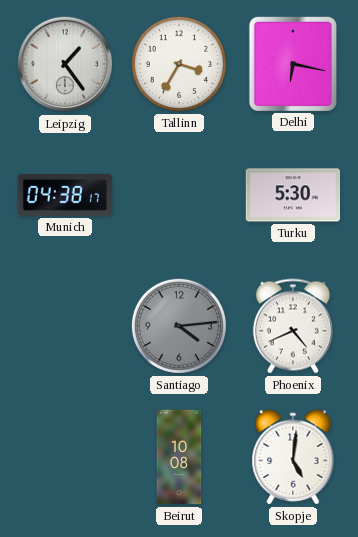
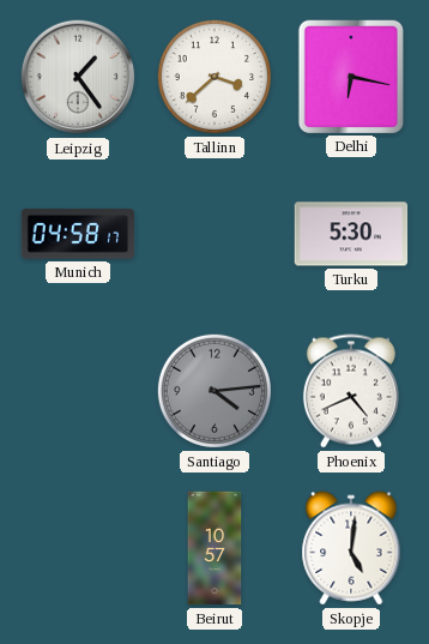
Tallinn: 3:35 -> 3:38
Munich: 04:38 -> 04:58
Beirut: 10:08 -> 10:57
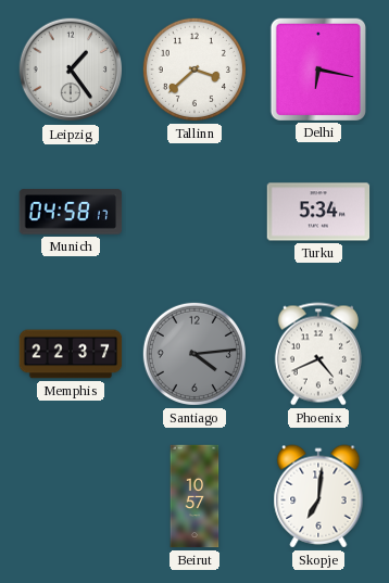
Turku: 5:30 -> 5:34
Memphis: none -> 22:37
Skopje: 5:01 -> 7:01
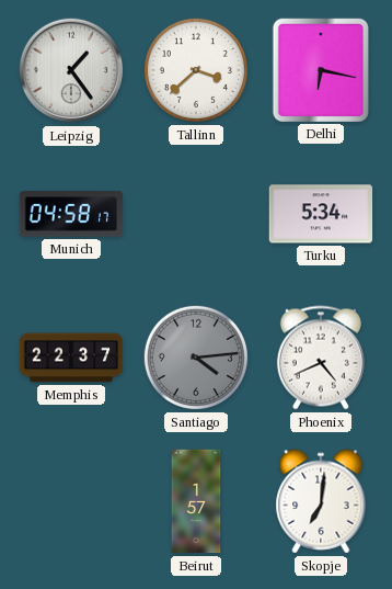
Beirut: 10:57 -> 1:57
